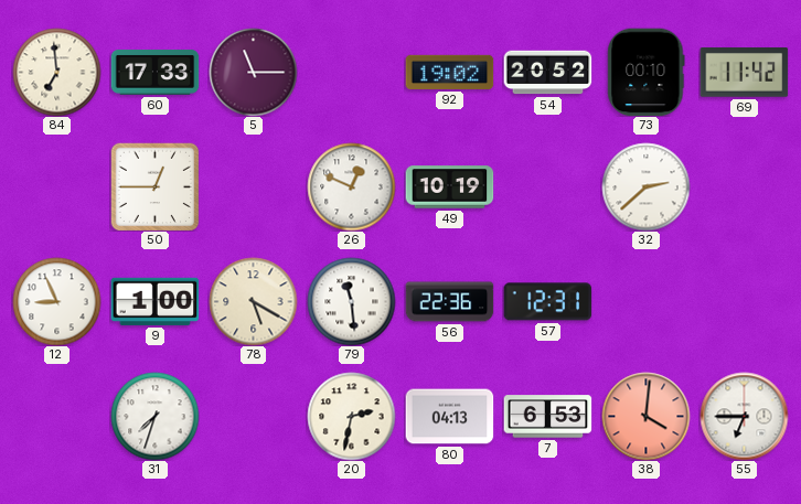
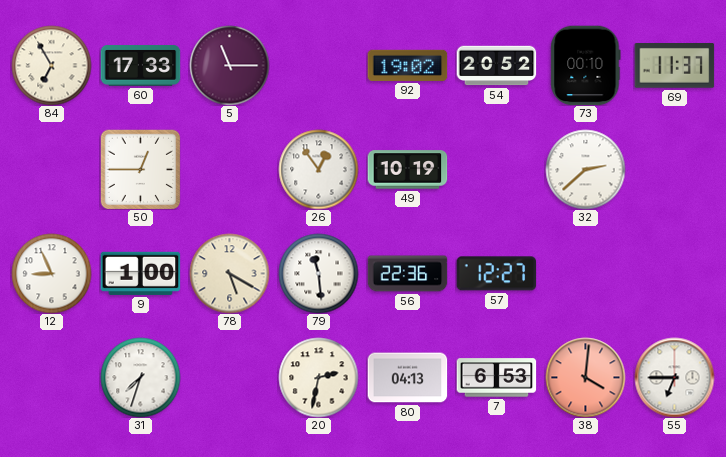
84: 6:59 -> 6:55
69: 11:42 -> 11:37
26: 12:49 -> 12:54
57: 12:31 -> 12:27
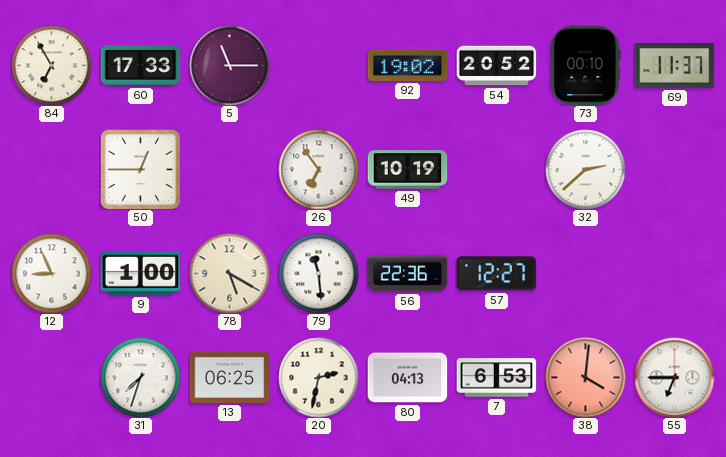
26: 12:54 -> 6:54
13: none -> 06:25
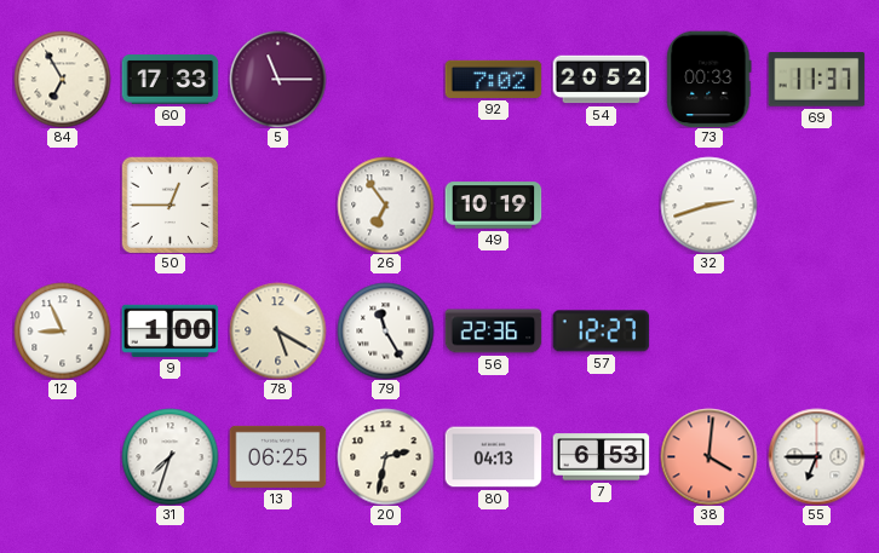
92: 19:02 -> 7:02
73: 00:10 -> 00:33
32: 2:38 -> 2:42
79: 11:29 -> 11:25
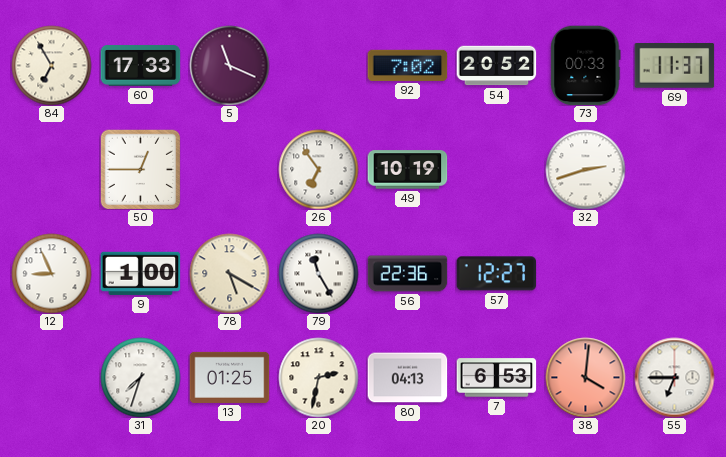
5: 11:15 -> 11:19
13: 06:25 -> 01:25
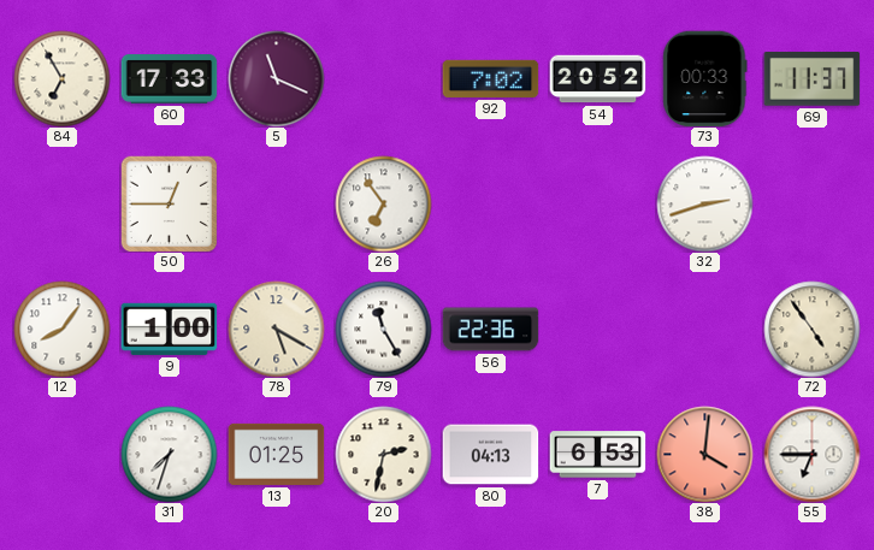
49: 10:19 -> none
12: 8:56 -> 8:06
57: 12:27 -> none
72: none -> 4:54
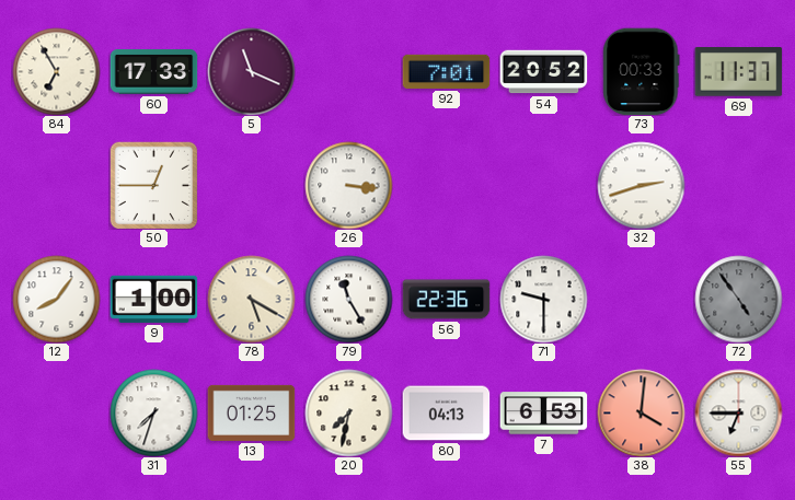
92: 7:02 -> 7:01
26: 6:54 -> 3:16
71: none -> 9:30
72 dial: cream -> grey
20: 2:32 -> 7:32
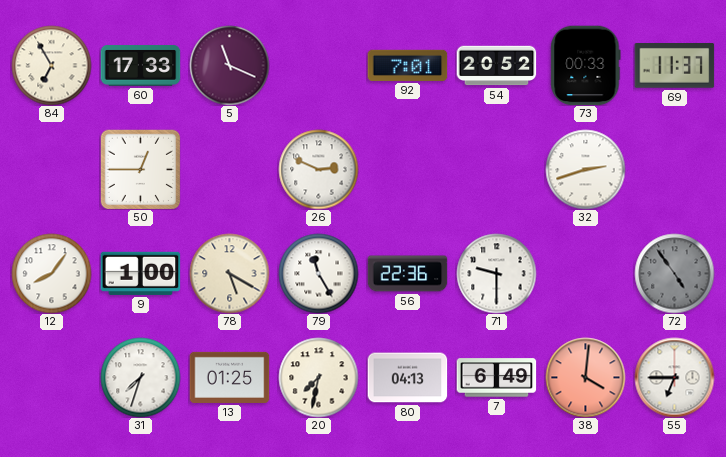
26: 3:16 -> 2:49
7: 6:53 -> 6:49
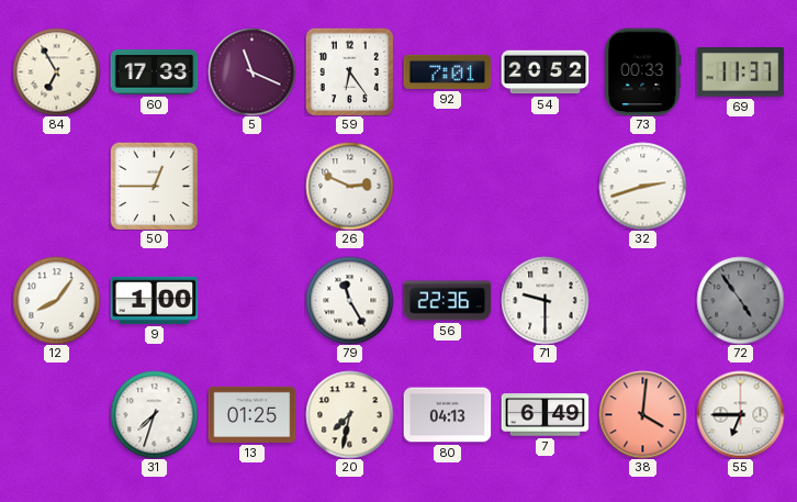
59: none -> 6:24
78: 5:20 -> none
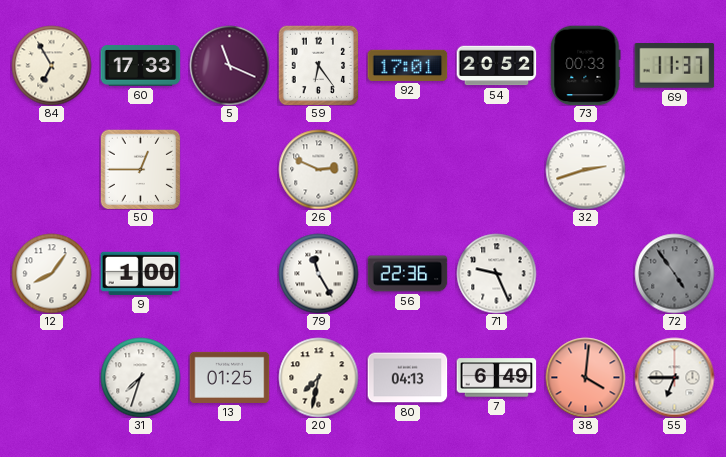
92: 7:01 -> 17:01
71: 9:30 -> 9:26
